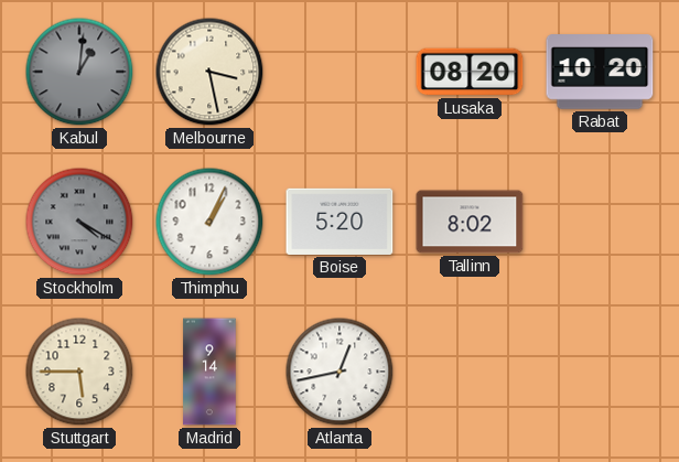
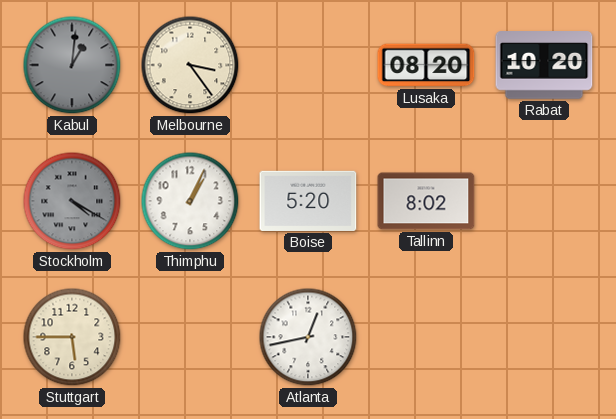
Melbourne: 3:28 -> 3:24
Madrid: 9:14 -> none
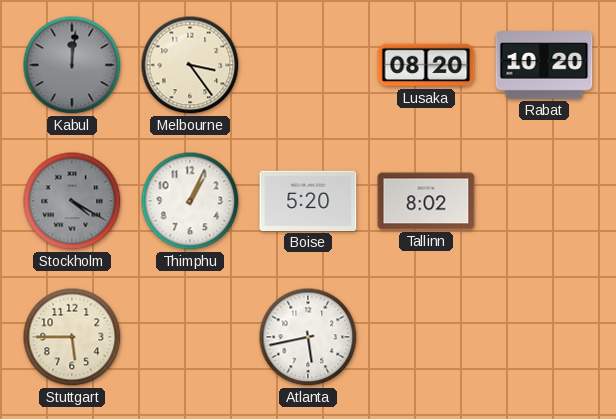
Kabul: 1:01 -> 12:01
Atlanta: 12:43 -> 5:43
